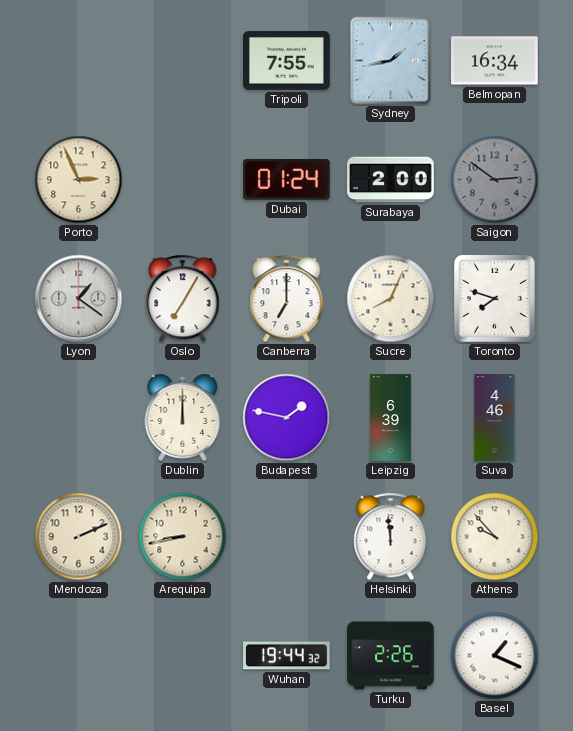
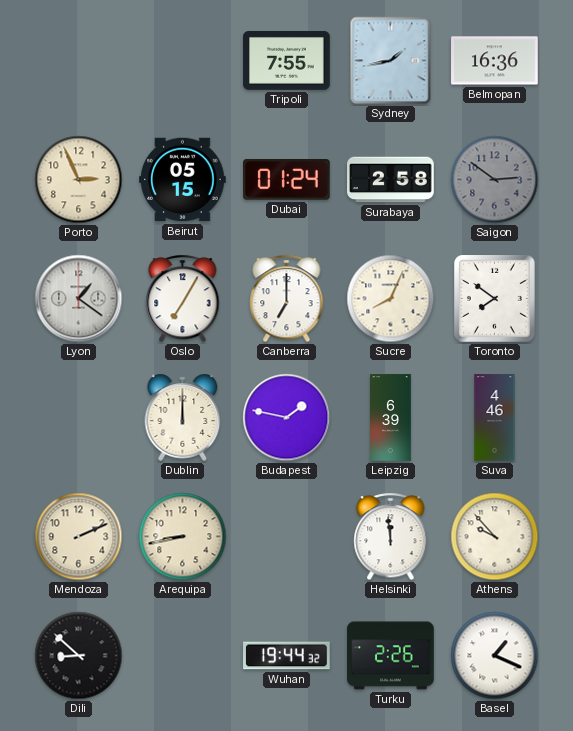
Belmopan: 16:34 -> 16:36
Beirut: none -> 05:15
Surabaya: 2:00 -> 2:58
Toronto: 7:48 -> 7:51
Dili: none -> 8:52
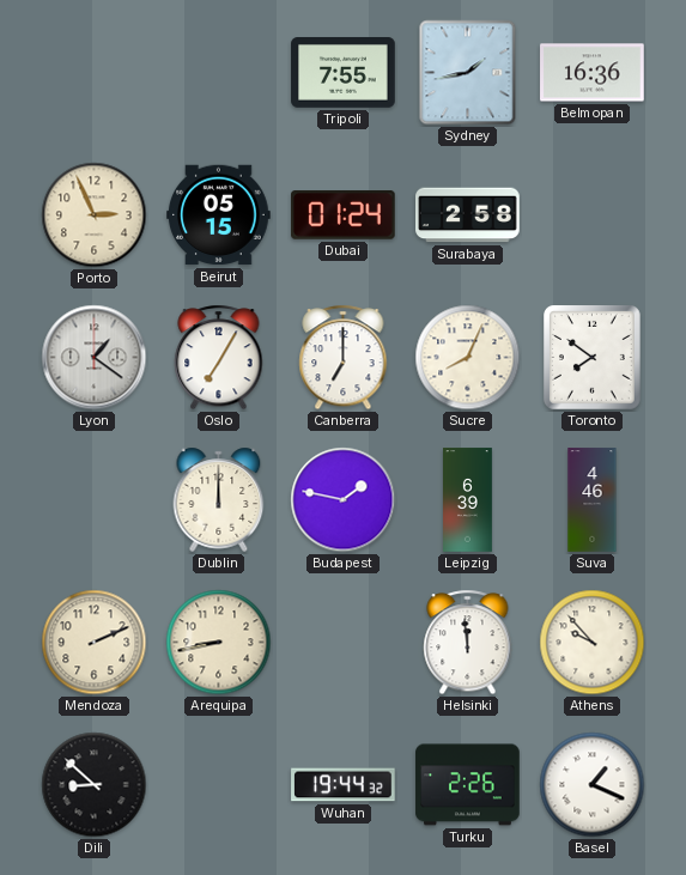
Saigon: 2:51 -> none
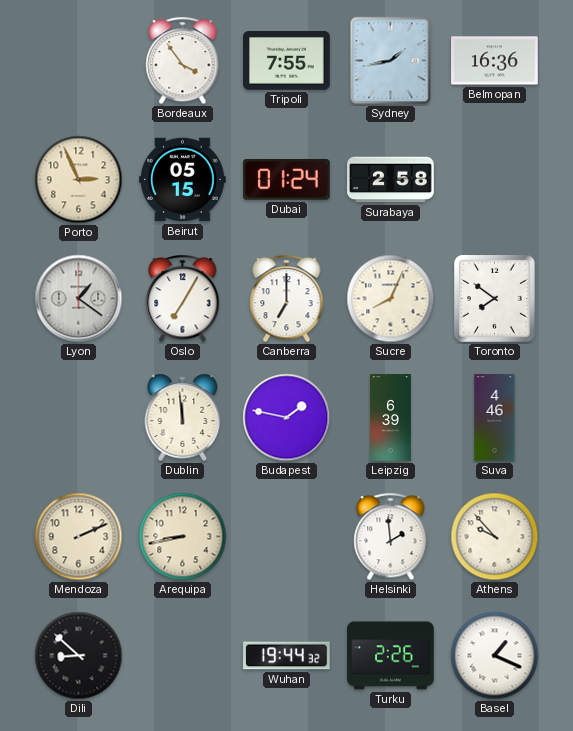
Bordeaux: none -> 3:54
Dublin: 12:00 -> 11:59
Helsinki: 11:59 -> 1:59
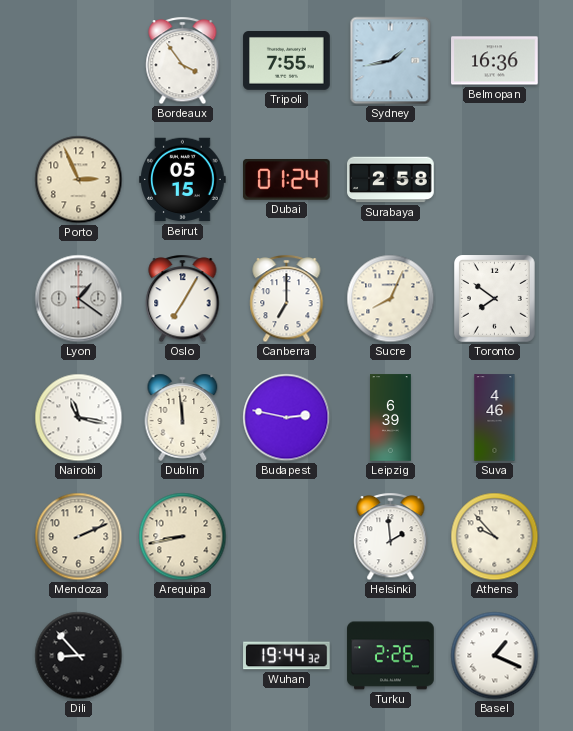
Nairobi: none -> 11:17
Budapest: 1:47 -> 2:47
Dili: 8:52 -> 8:53
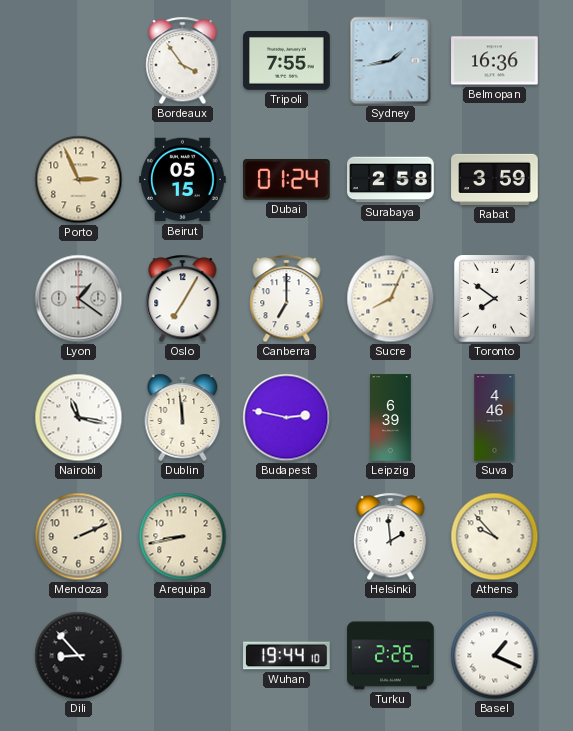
Rabat: none -> 3:59
Wuhan: 19:44:32 -> 19:44:10
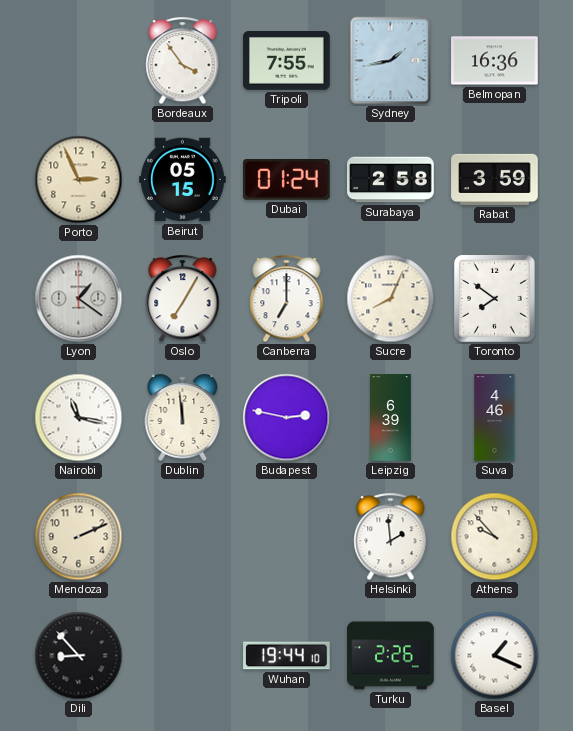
Arequipa: 8:43 -> none
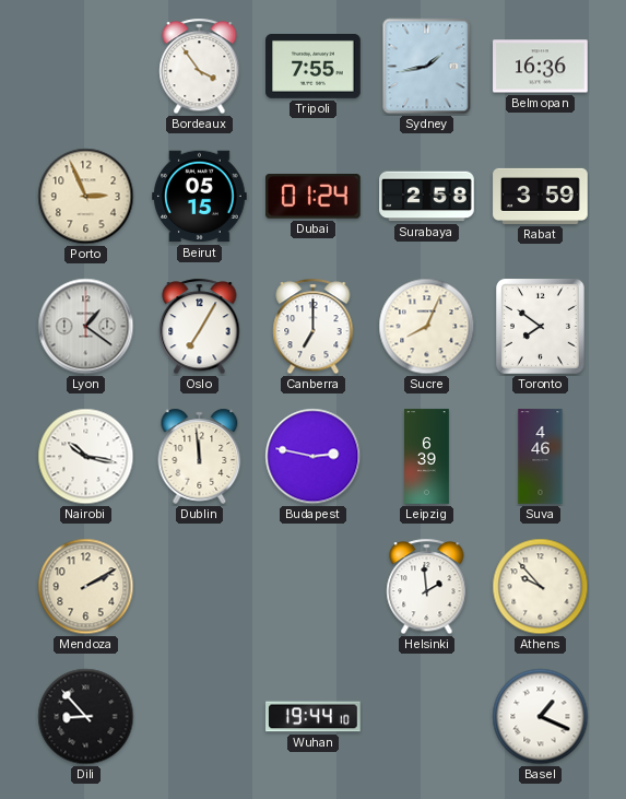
Nairobi: 11:17 -> 10:17
Mendoza: 2:11 -> 2:10
Turku: 2:26 -> none
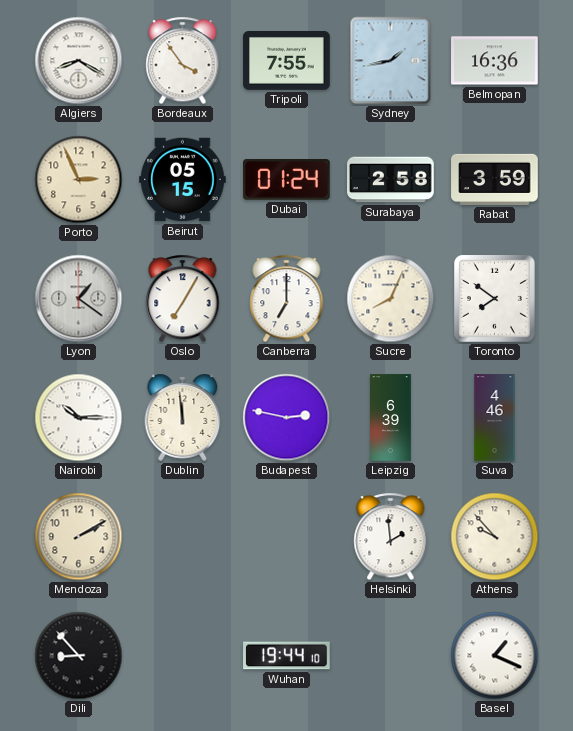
Algiers: none -> 8:20
Nairobi: 10:17 -> 10:15
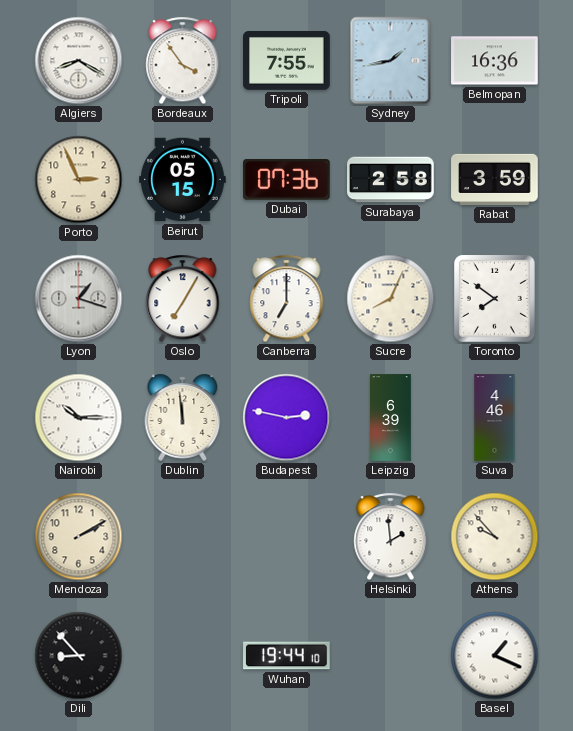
Dubai: 01:24 -> 07:36
Lyon: 1:21 -> 1:18
